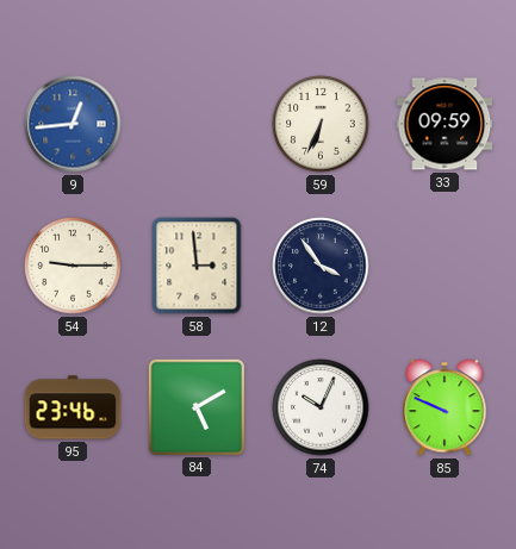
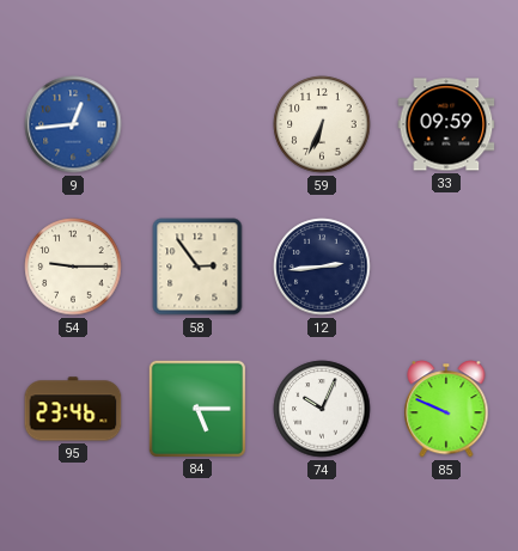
58: 2:59 -> 2:54
12: 3:54 -> 2:44
84: 5:10 -> 5:15
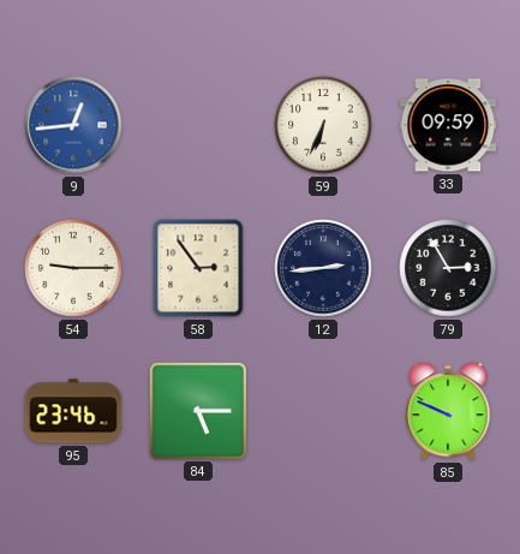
79: none -> 2:55
74: 10:04 -> none
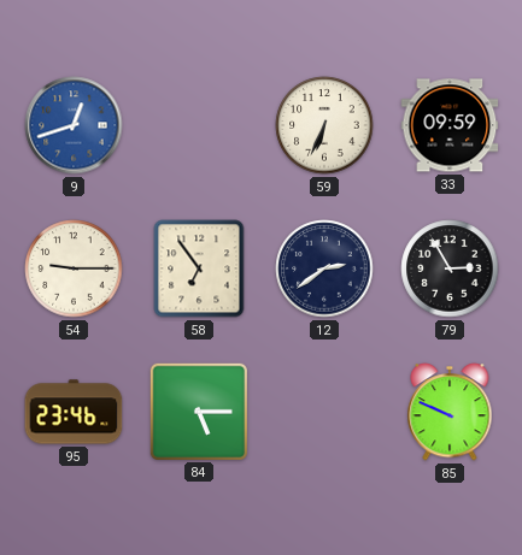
9: 12:44 -> 12:42
58: 2:54 -> 6:54
12: 2:44 -> 2:39
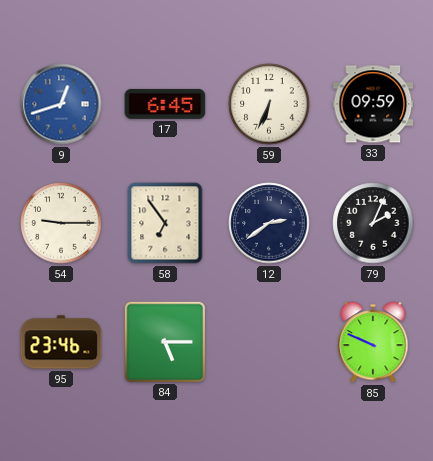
17: none -> 6:45
79: 2:55 -> 2:04
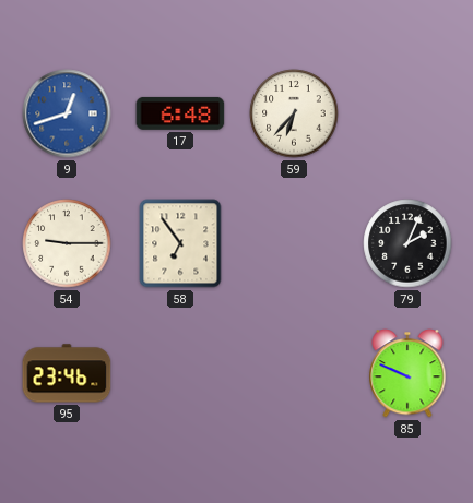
17: 6:45 -> 6:48
59: 6:34 -> 6:37
33: 09:59 -> none
12: 2:39 -> none
84: 5:15 -> none
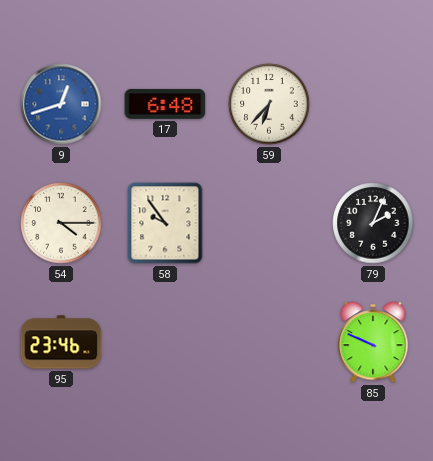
54: 9:15 -> 4:15
58: 6:54 -> 9:54
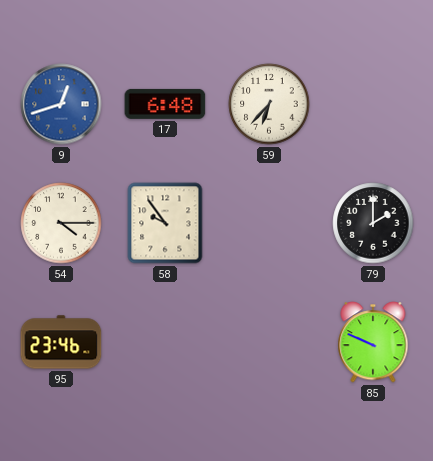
79: 2:04 -> 2:00
